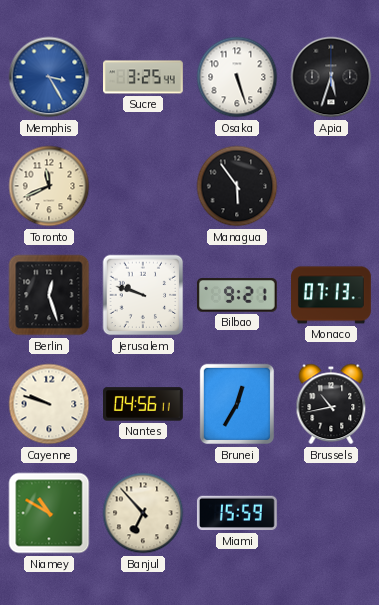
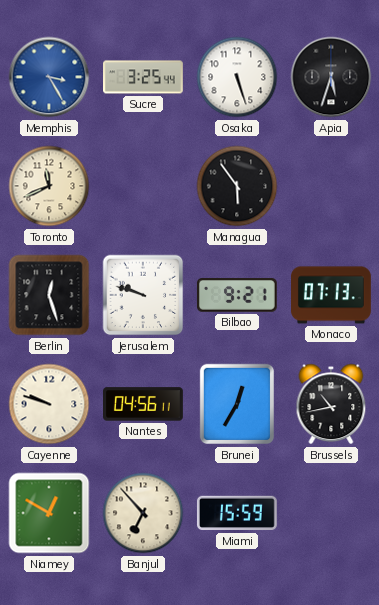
Niamey: 10:50 -> 12:50
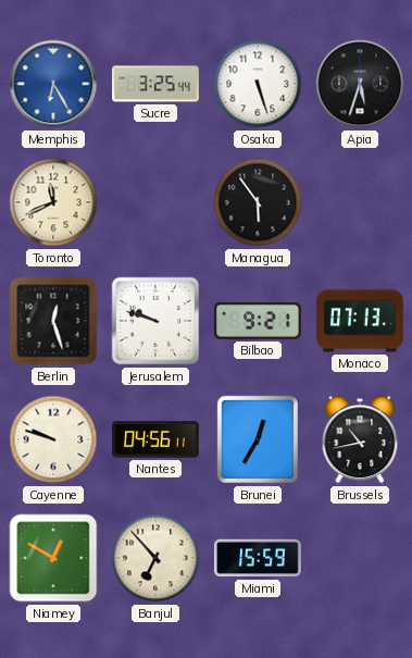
Memphis: 3:25 -> 6:25
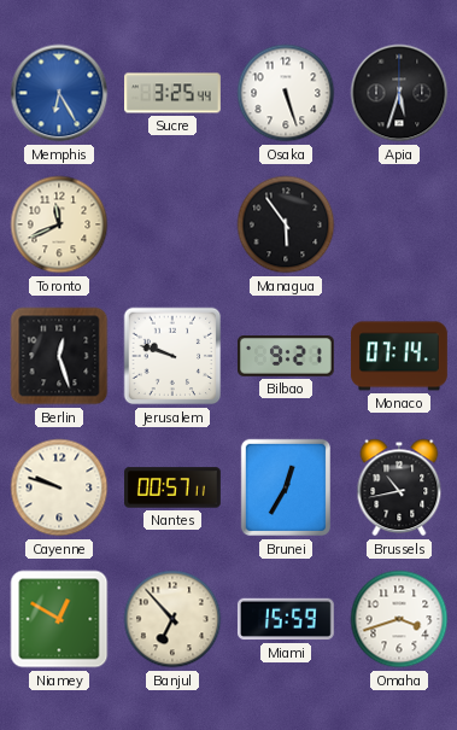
Monaco: 07:13 -> 07:14
Nantes: 04:56 -> 00:57
Omaha: none -> 3:42
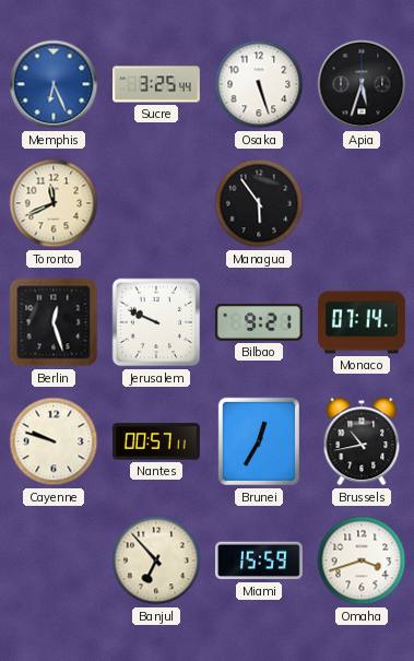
Memphis: 6:25 -> 6:26
Jerusalem: 9:48 -> 9:49
Niamey: 12:50 -> none
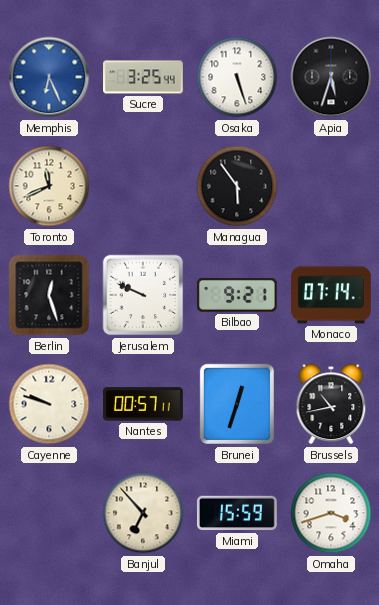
Brunei: 12:35 -> 12:33
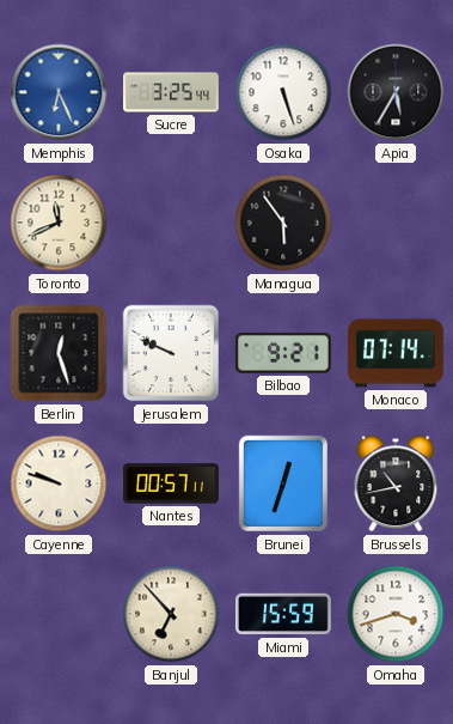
Apia: 5:33 -> 5:35
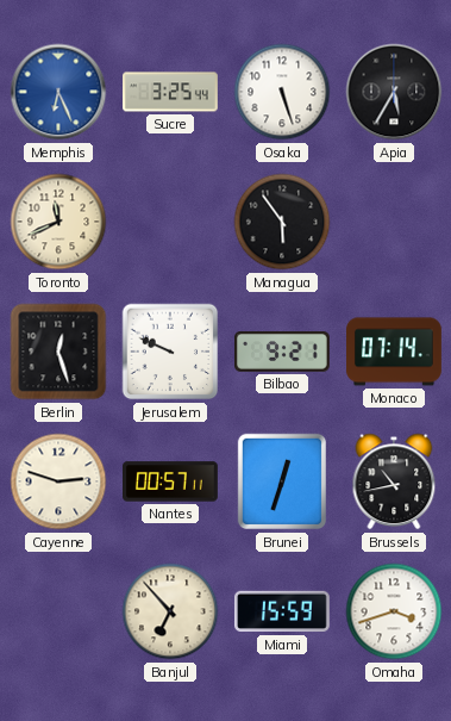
Cayenne: 9:48 -> 2:48
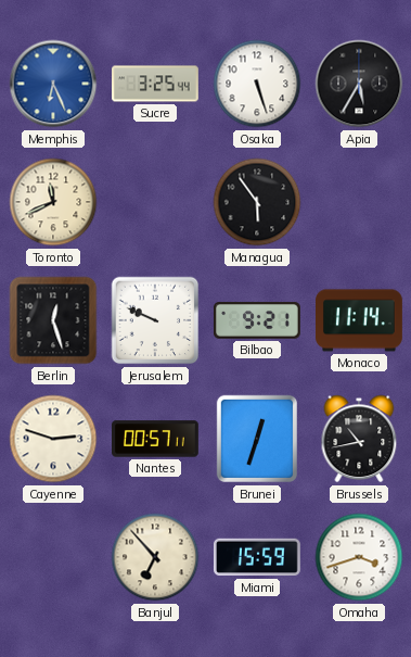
Monaco: 07:14 -> 11:14
